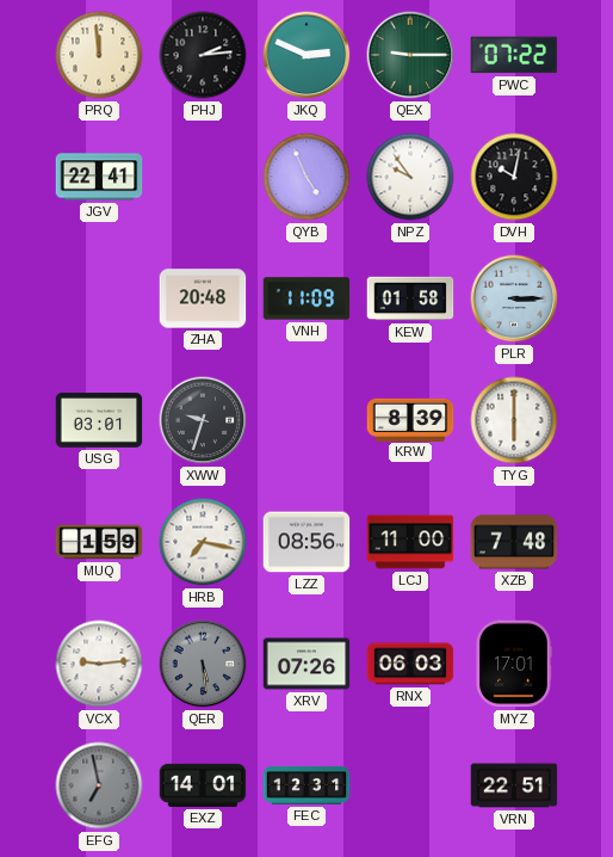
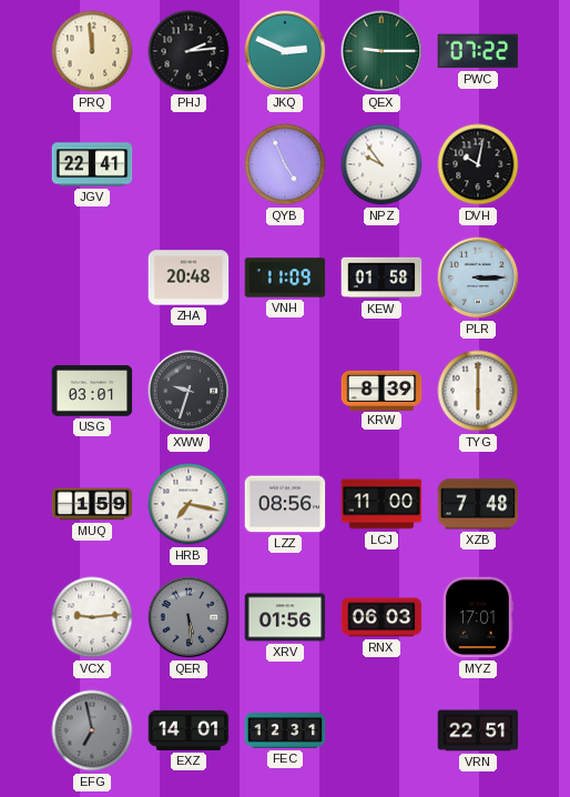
XRV: 07:26 -> 01:56
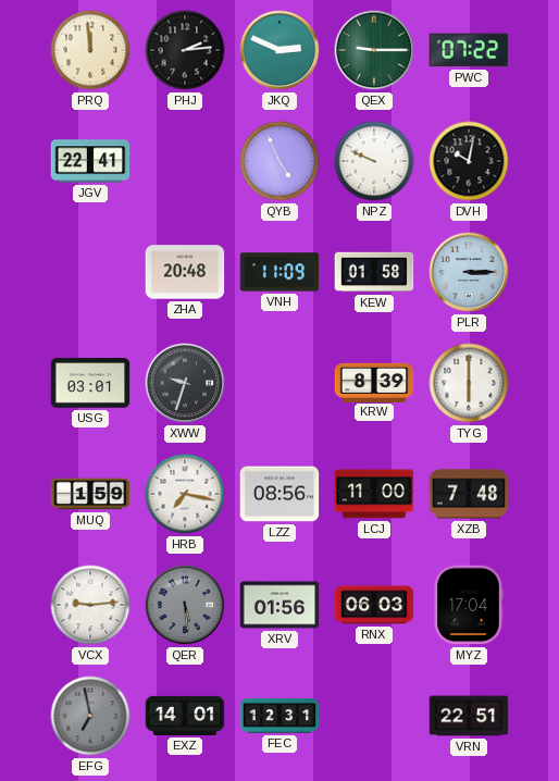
NPZ: 9:54 -> 9:49
MYZ: 17:01 -> 17:04
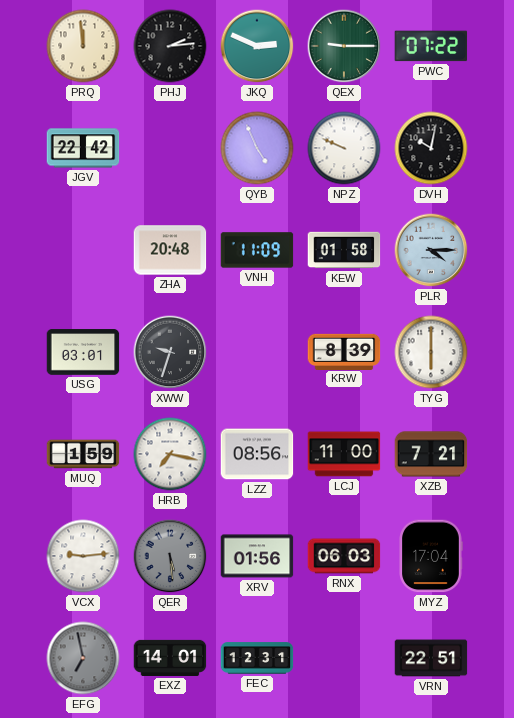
JGV: 22:41 -> 22:42
PLR: 3:15 -> 4:15
XZB: 7:48 -> 7:21
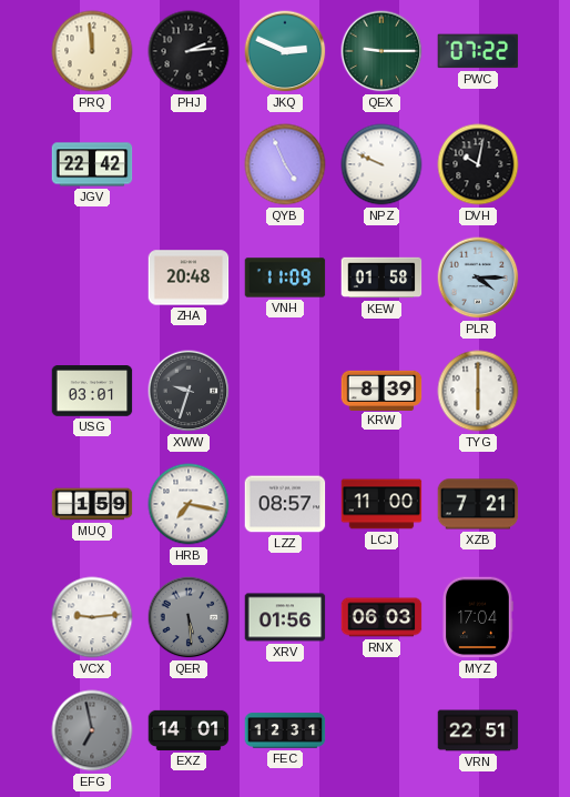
LZZ: 08:56 -> 08:57
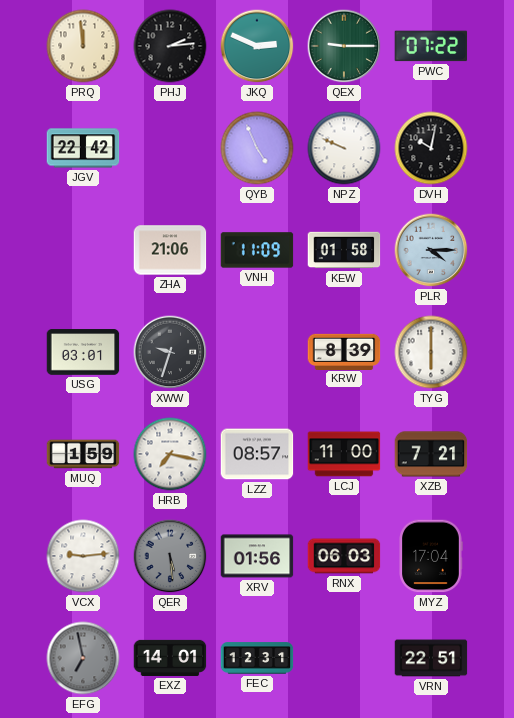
ZHA: 20:48 -> 21:06
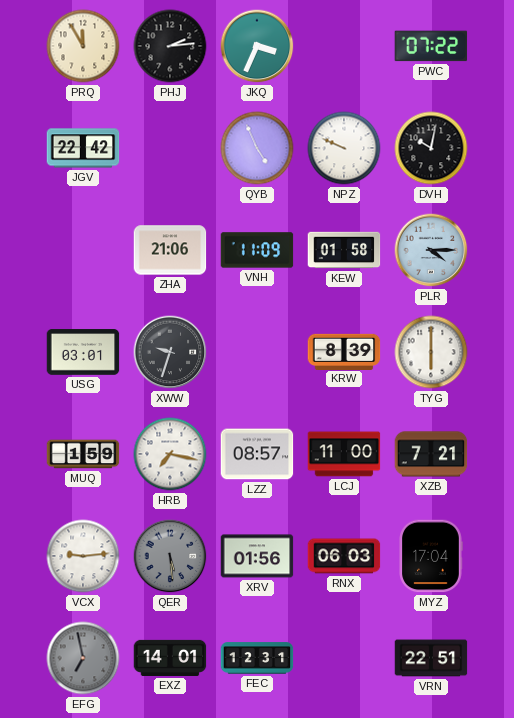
PRQ: 11:59 -> 11:55
JKQ: 2:49 -> 3:34
QEX: 9:15 -> none
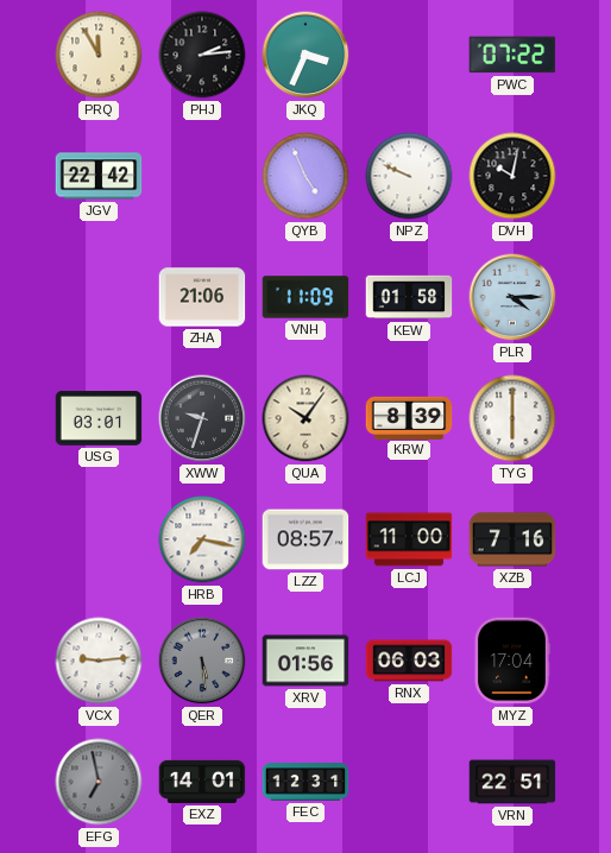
QUA: none -> 10:06
MUQ: 1:59 -> none
XZB: 7:21 -> 7:16
